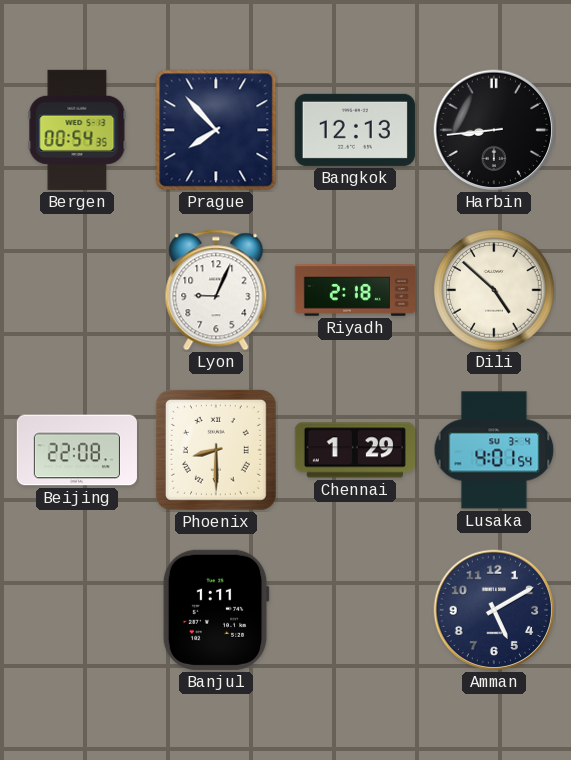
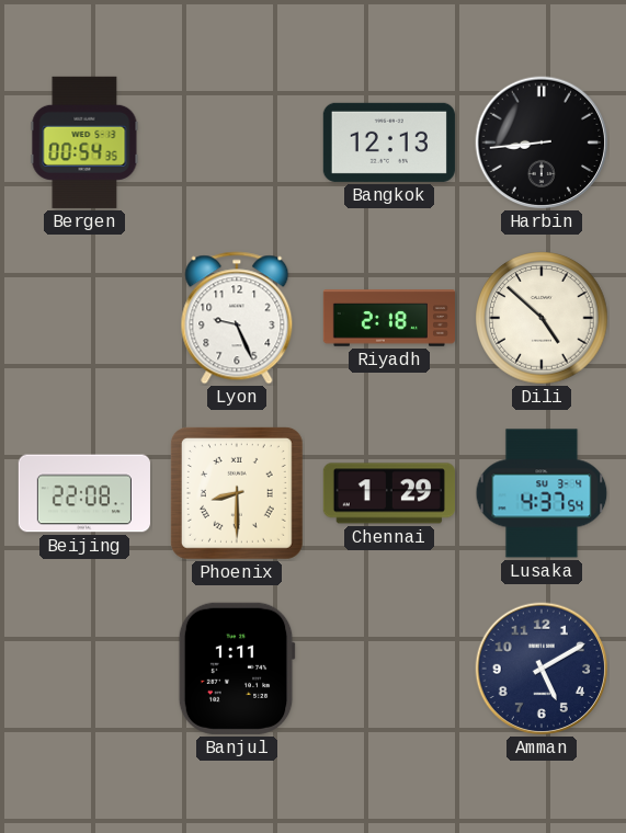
Prague: 7:53 -> none
Lyon: 9:04 -> 9:26
Lusaka: 4:01 -> 4:37
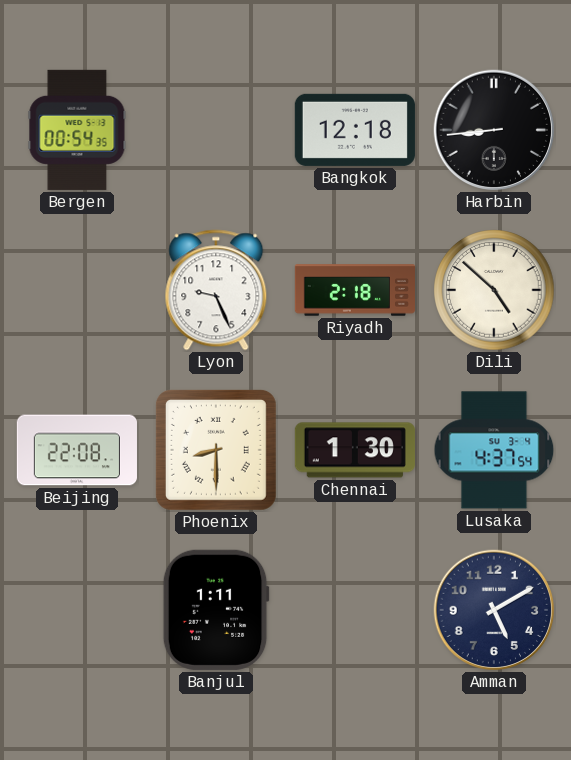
Bangkok: 12:13 -> 12:18
Chennai: 1:29 -> 1:30
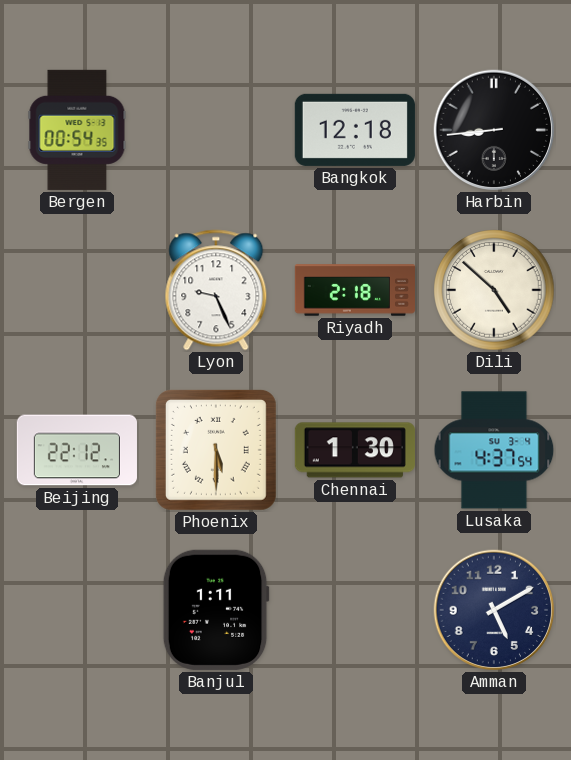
Beijing: 22:08 -> 22:12
Phoenix: 8:30 -> 5:30
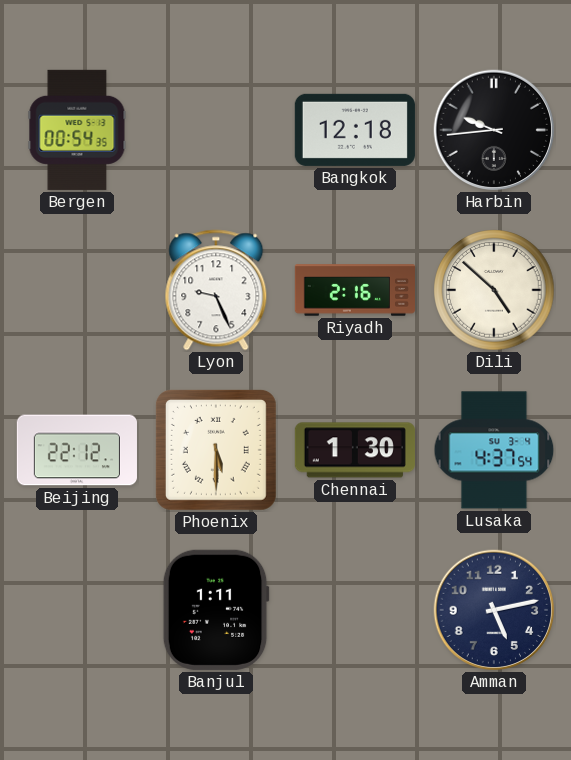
Harbin: 8:44 -> 9:44
Riyadh: 2:18 -> 2:16
Amman: 5:10 -> 5:13
